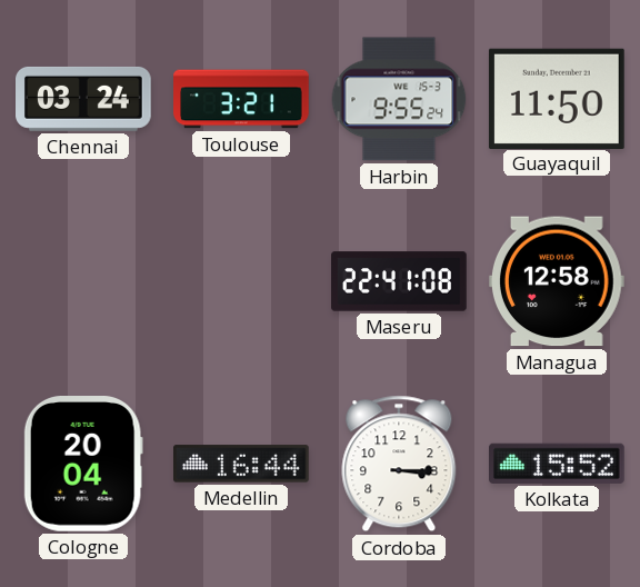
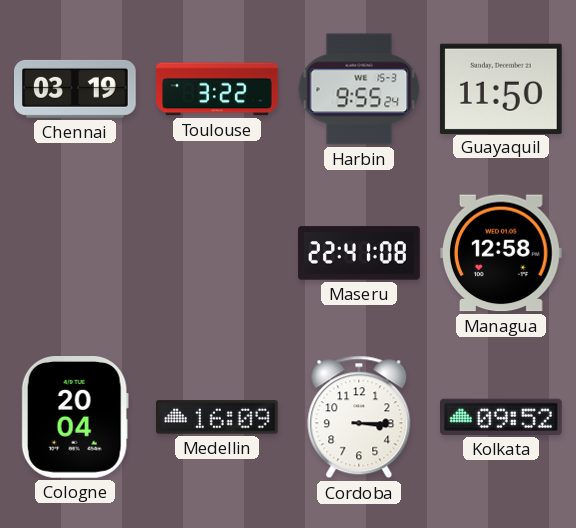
Chennai: 03:24 -> 03:19
Toulouse: 3:21 -> 3:22
Medellin: 16:44 -> 16:09
Kolkata: 15:52 -> 09:52
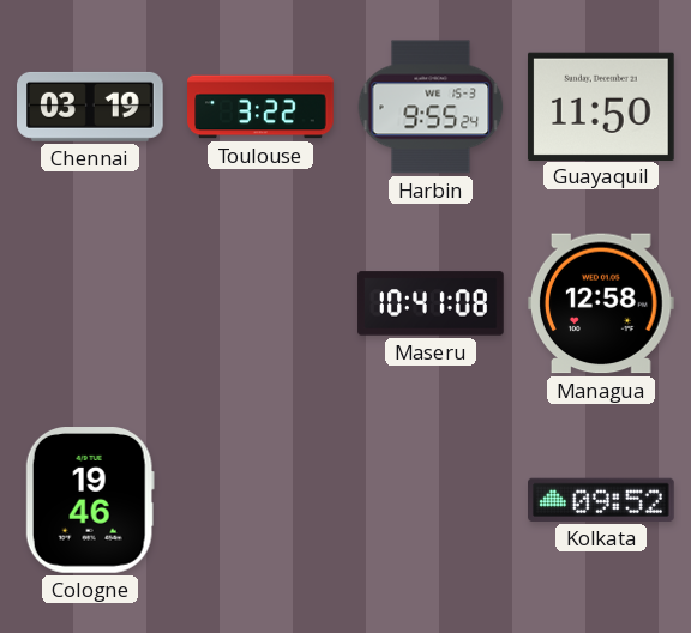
Maseru: 22:41 -> 10:41
Cologne: 20:04 -> 19:46
Medellin: 16:09 -> none
Cordoba: 3:15 -> none
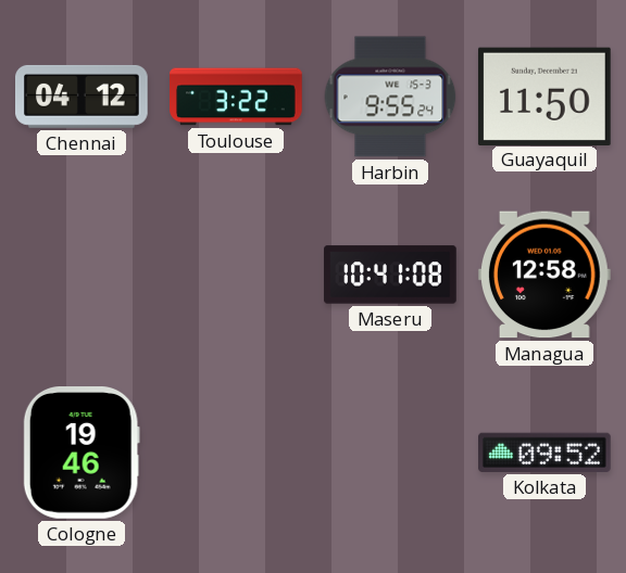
Chennai: 03:19 -> 04:12
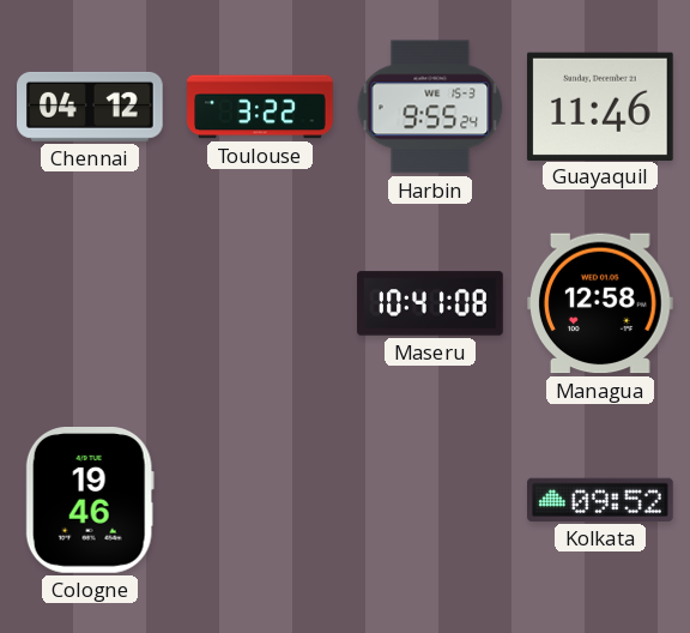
Guayaquil: 11:50 -> 11:46
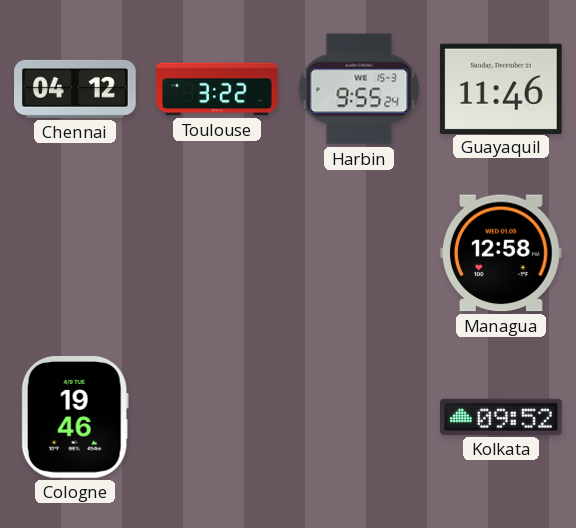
Maseru: 10:41 -> none
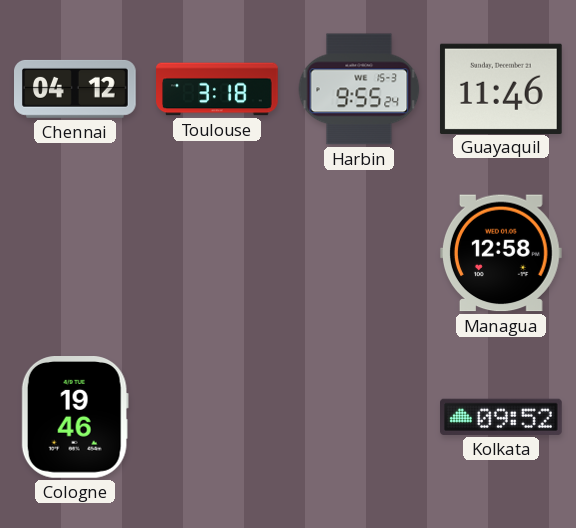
Toulouse: 3:22 -> 3:18
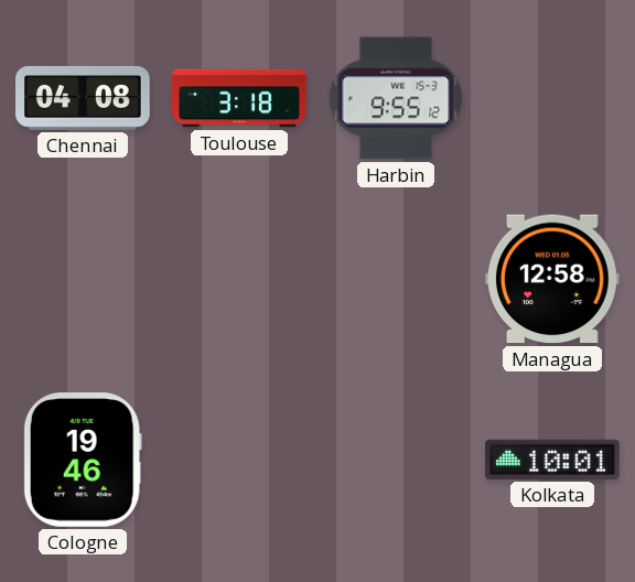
Chennai: 04:12 -> 04:08
Harbin: 9:55:24 -> 9:55:12
Guayaquil: 11:46 -> none
Kolkata: 09:52 -> 10:01
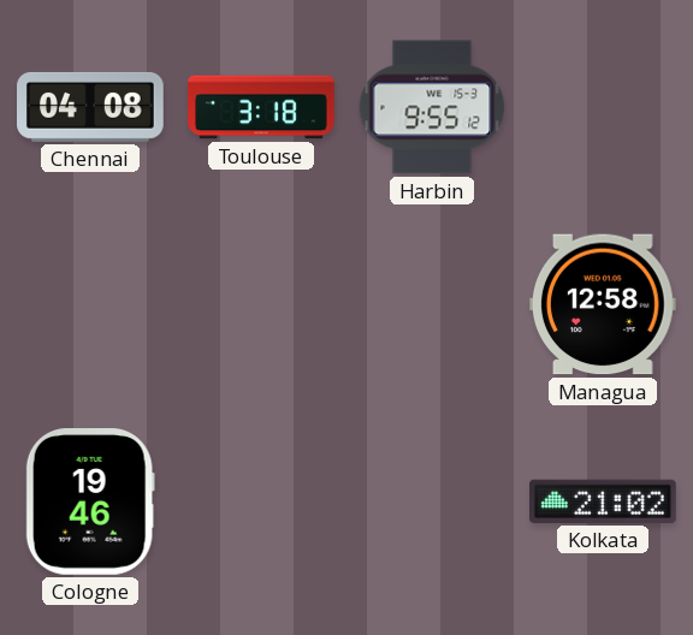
Kolkata: 10:01 -> 21:02
